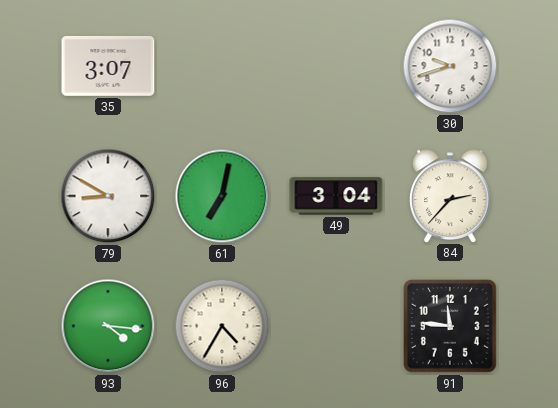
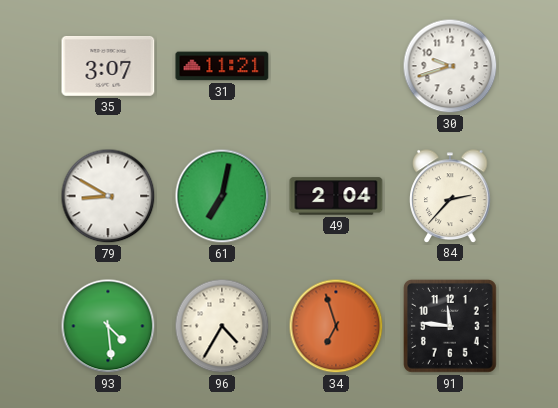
31: none -> 11:21
49: 3:04 -> 2:04
93: 4:16 -> 4:29
34: none -> 6:57
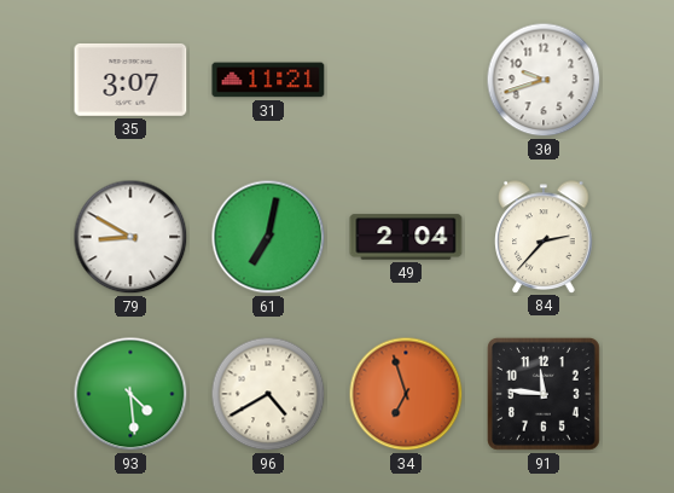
96: 4:35 -> 4:40
